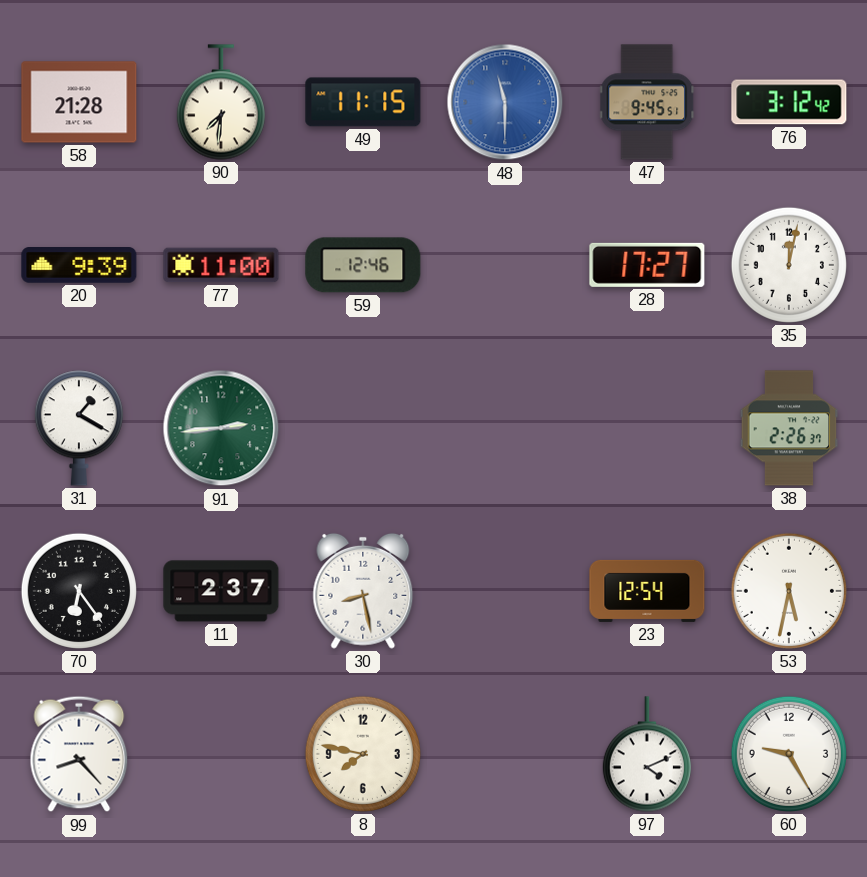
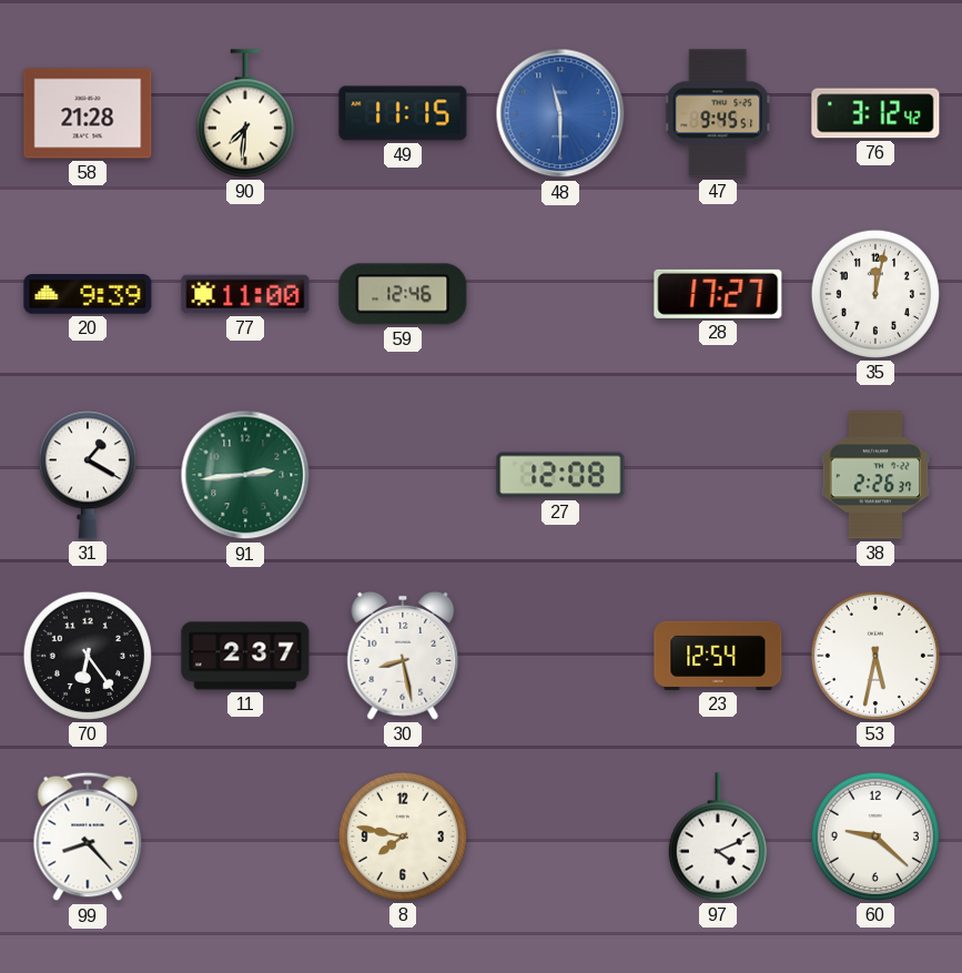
27: none -> 12:08
60: 9:25 -> 9:22
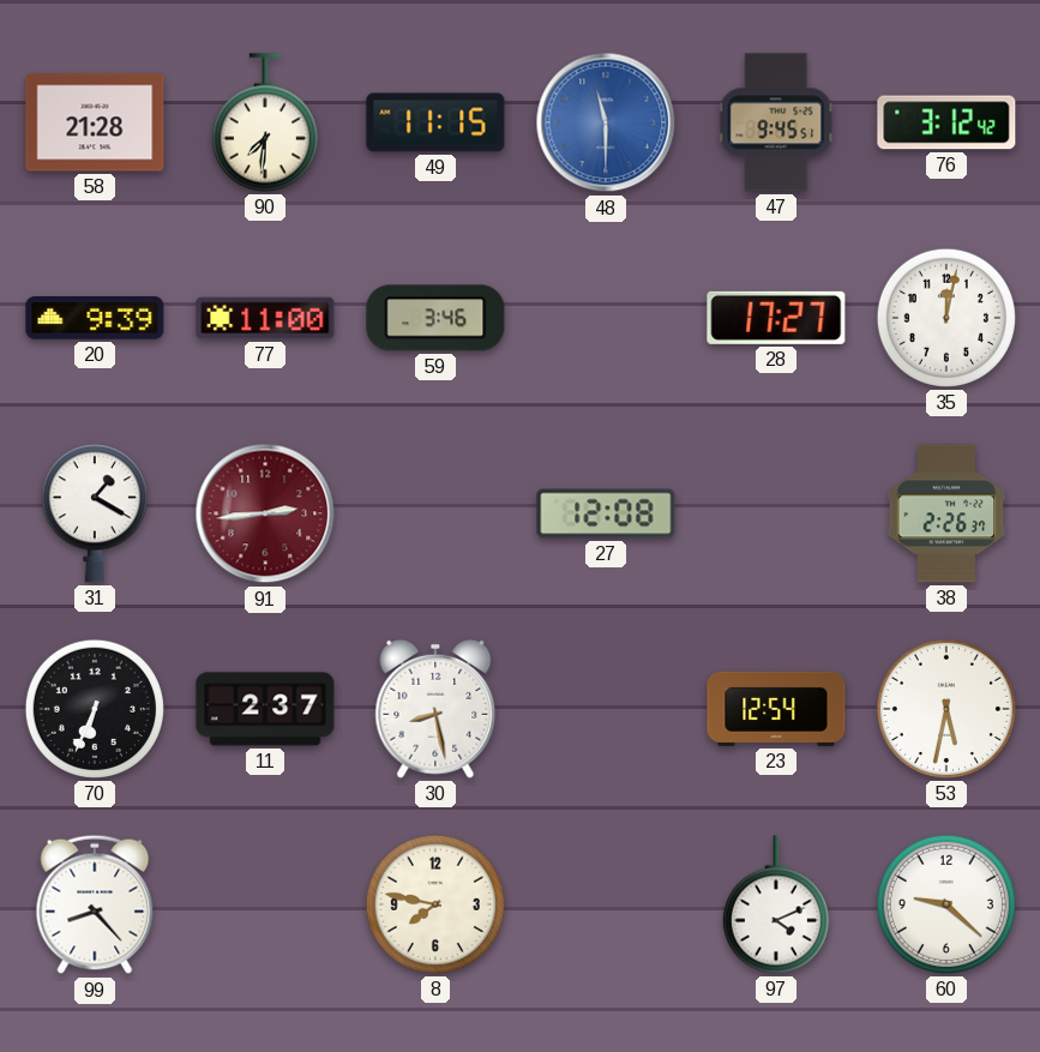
59: 12:46 -> 3:46
91 dial: green -> burgundy
70: 6:24 -> 6:34
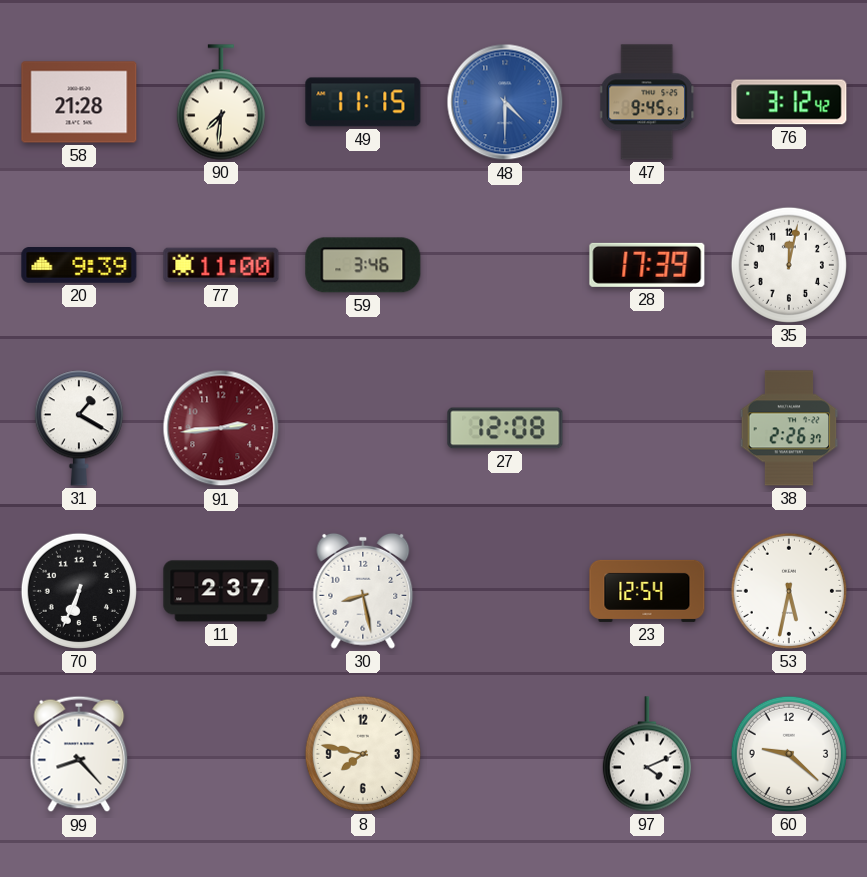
48: 11:30 -> 4:30
28: 17:27 -> 17:39
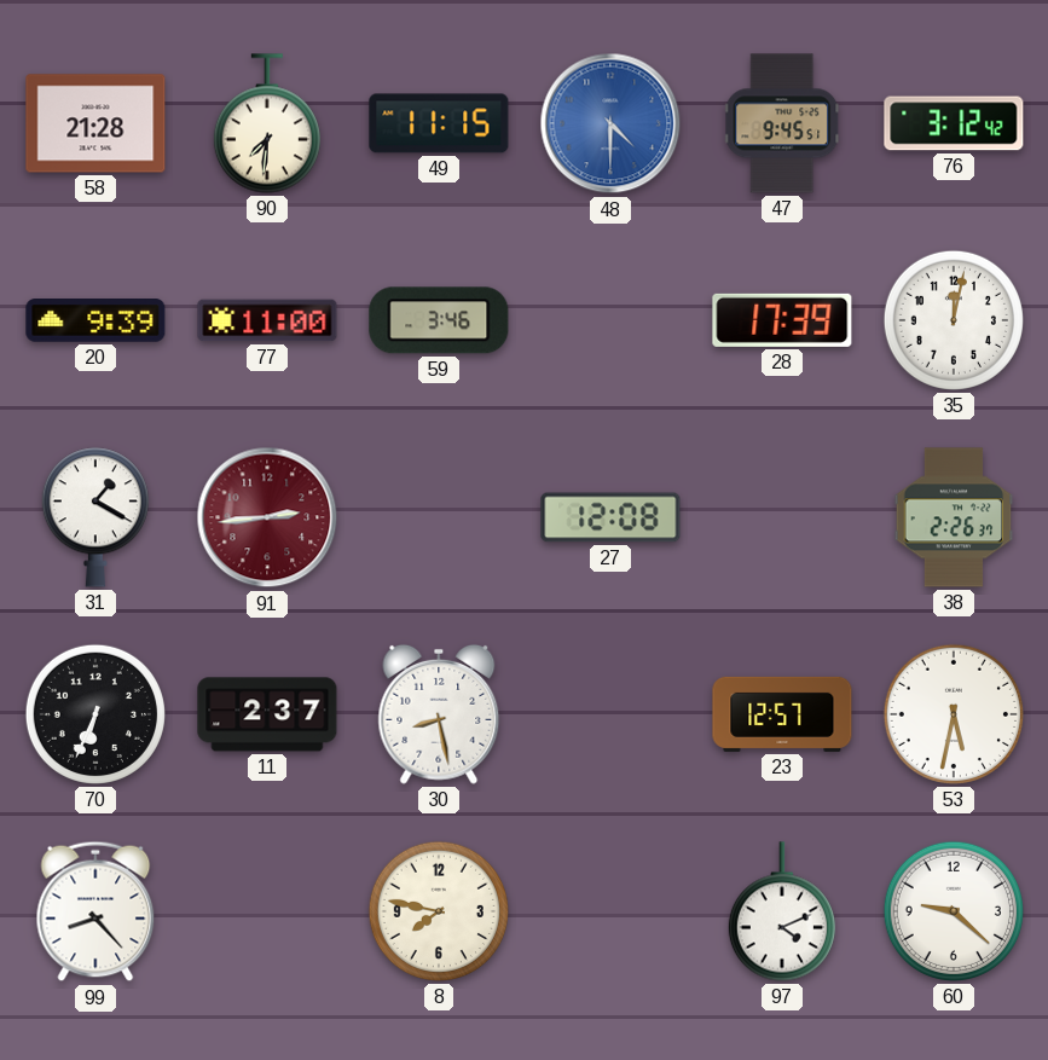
23: 12:54 -> 12:57
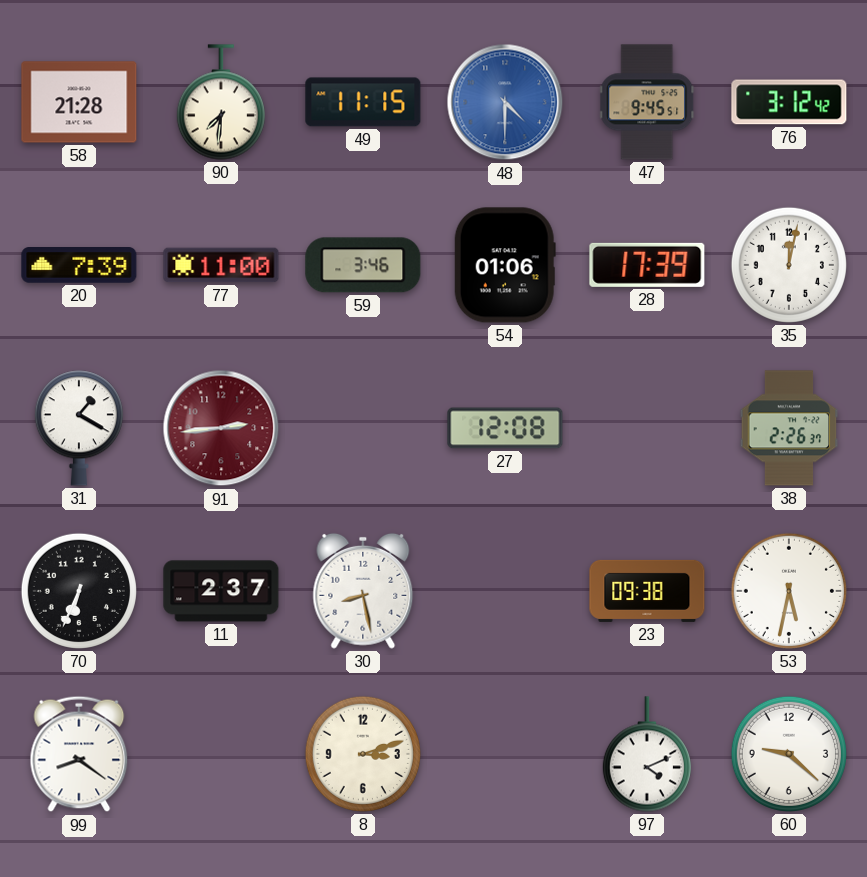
20: 9:39 -> 7:39
54: none -> 01:06
23: 12:57 -> 09:38
99: 8:23 -> 8:21
8: 7:47 -> 3:12
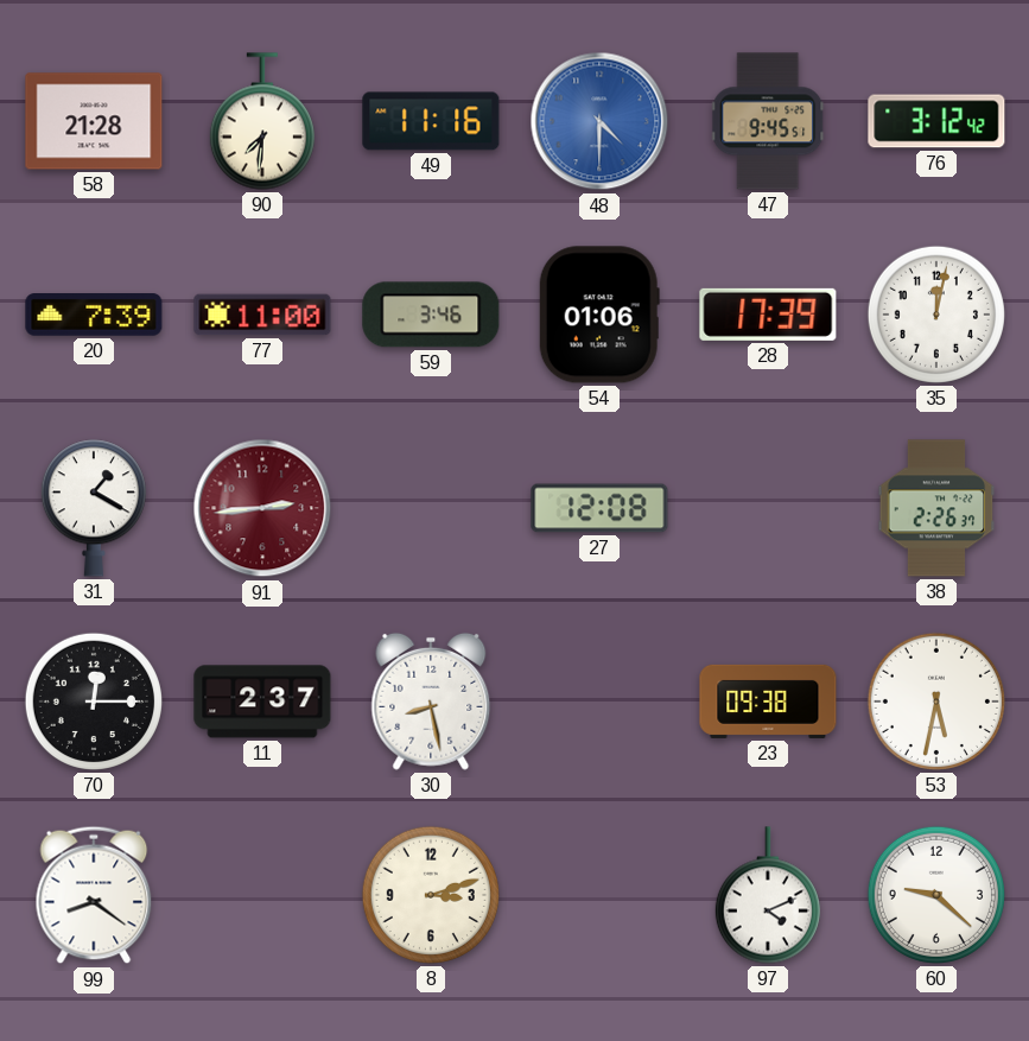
49: 11:15 -> 11:16
70: 6:34 -> 12:15
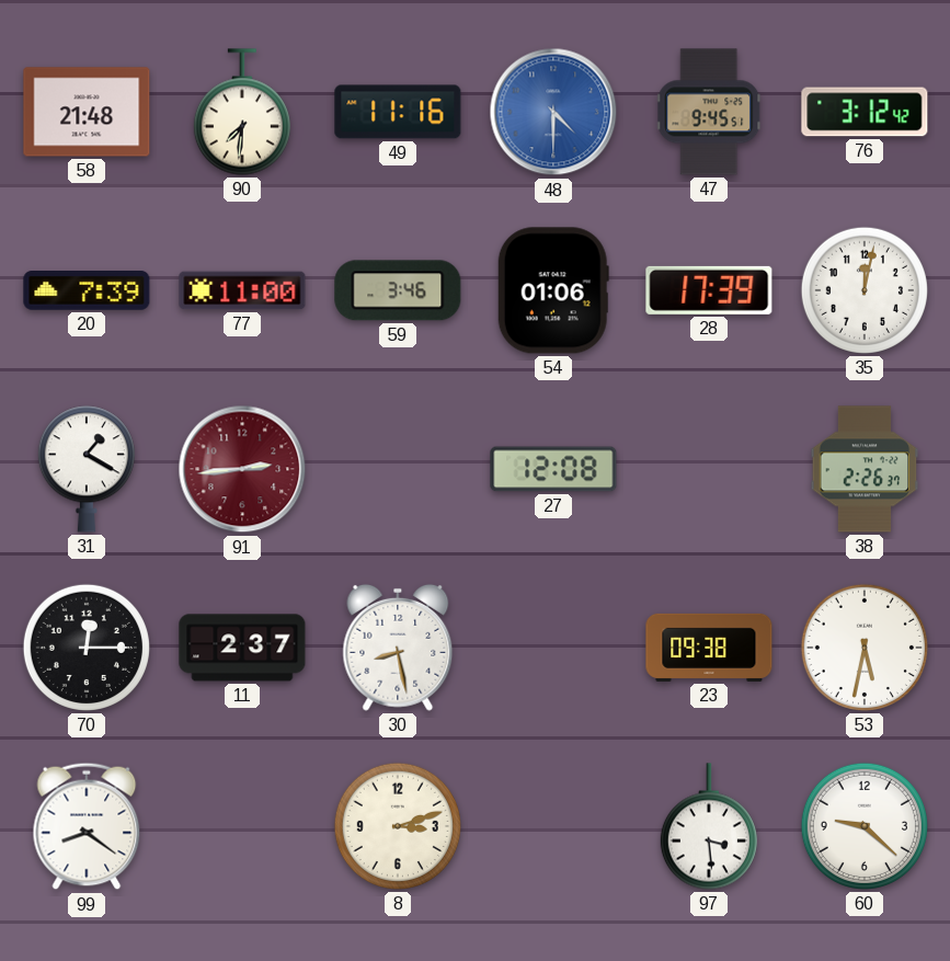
58: 21:28 -> 21:48
97: 4:11 -> 3:29
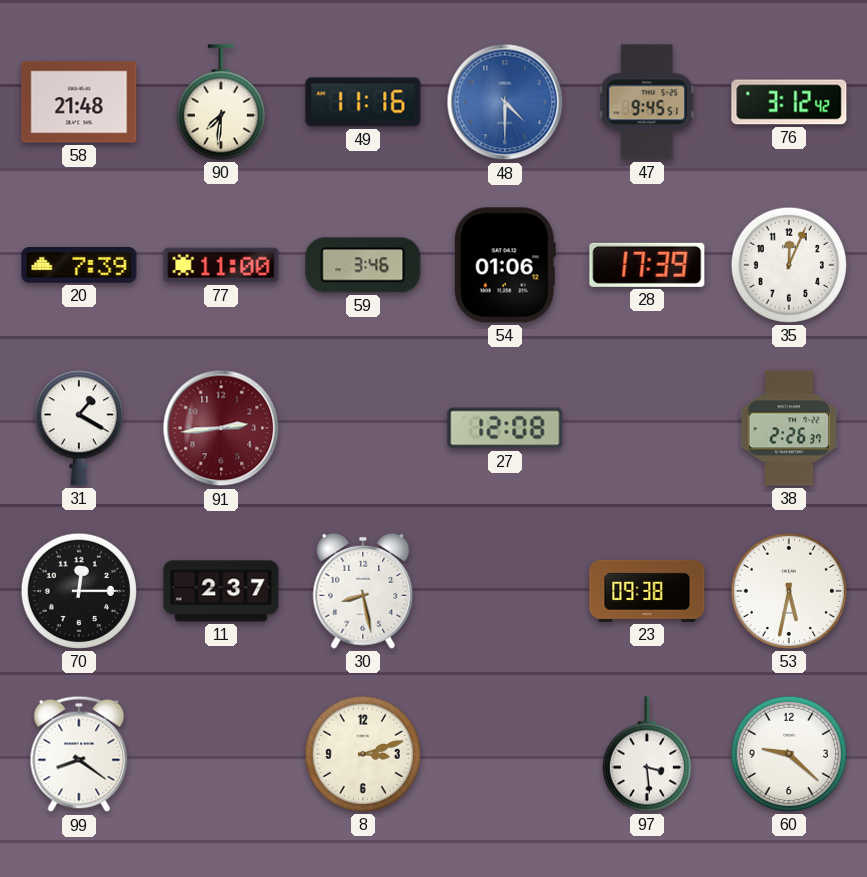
35: 12:02 -> 12:04
